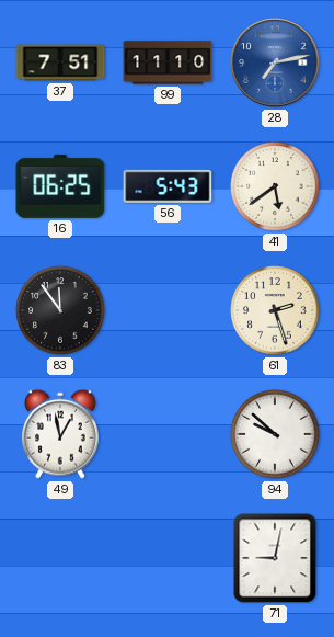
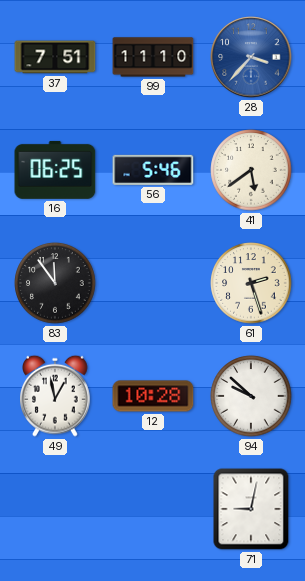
28: 7:13 -> 3:37
56: 5:43 -> 5:46
12: none -> 10:28
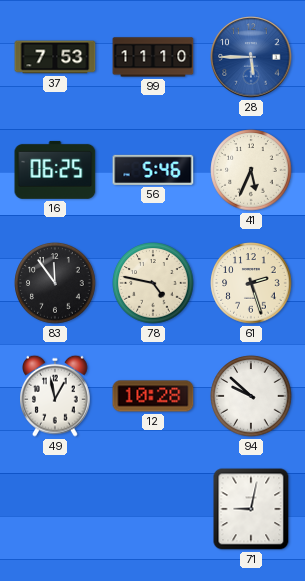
37: 7:51 -> 7:53
28: 3:37 -> 5:45
41: 5:39 -> 5:34
78: none -> 4:47
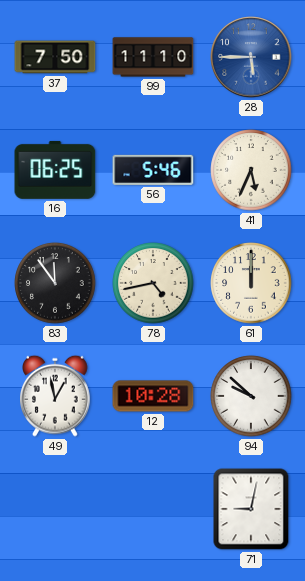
37: 7:53 -> 7:50
78: 4:47 -> 4:43
61: 2:27 -> 12:00
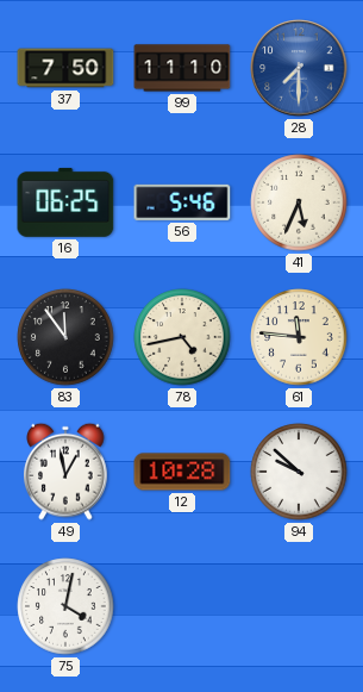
28: 5:45 -> 7:30
61: 12:00 -> 11:46
75: none -> 4:02
71: 9:02 -> none
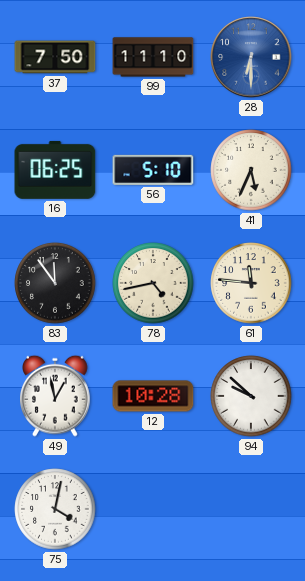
28: 7:30 -> 6:30
56: 5:46 -> 5:10
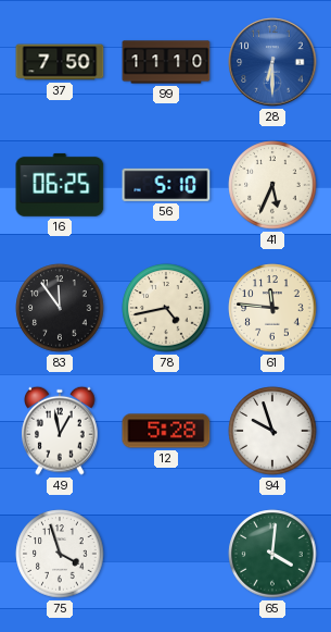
12: 10:28 -> 5:28
94: 9:52 -> 9:57
75: 4:02 -> 3:57
65: none -> 4:01
